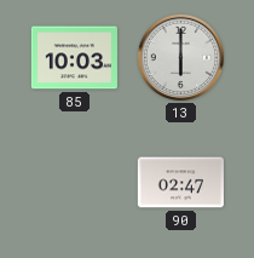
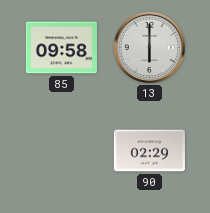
85: 10:03 -> 09:58
90: 02:47 -> 02:29
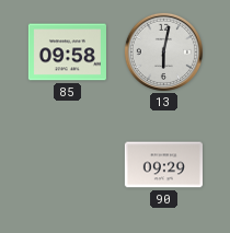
13: 6:00 -> 6:02
90: 02:29 -> 09:29
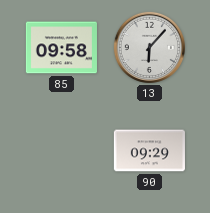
13: 6:02 -> 6:07
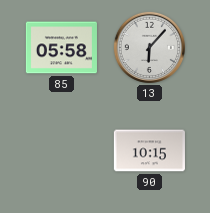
85: 09:58 -> 05:58
90: 09:29 -> 10:15
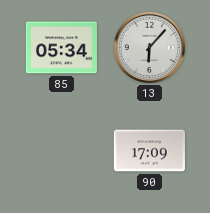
85: 05:58 -> 05:34
90: 10:15 -> 17:09
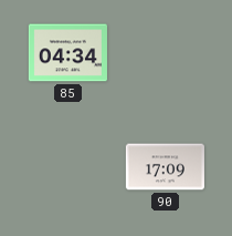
85: 05:34 -> 04:34
13: 6:07 -> none
